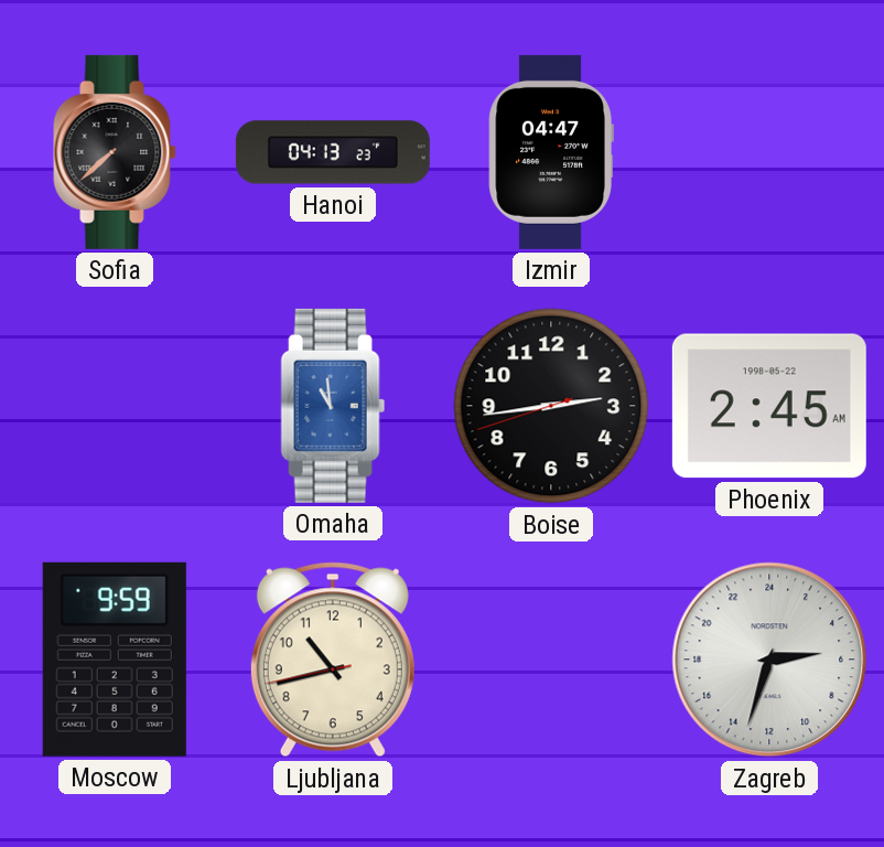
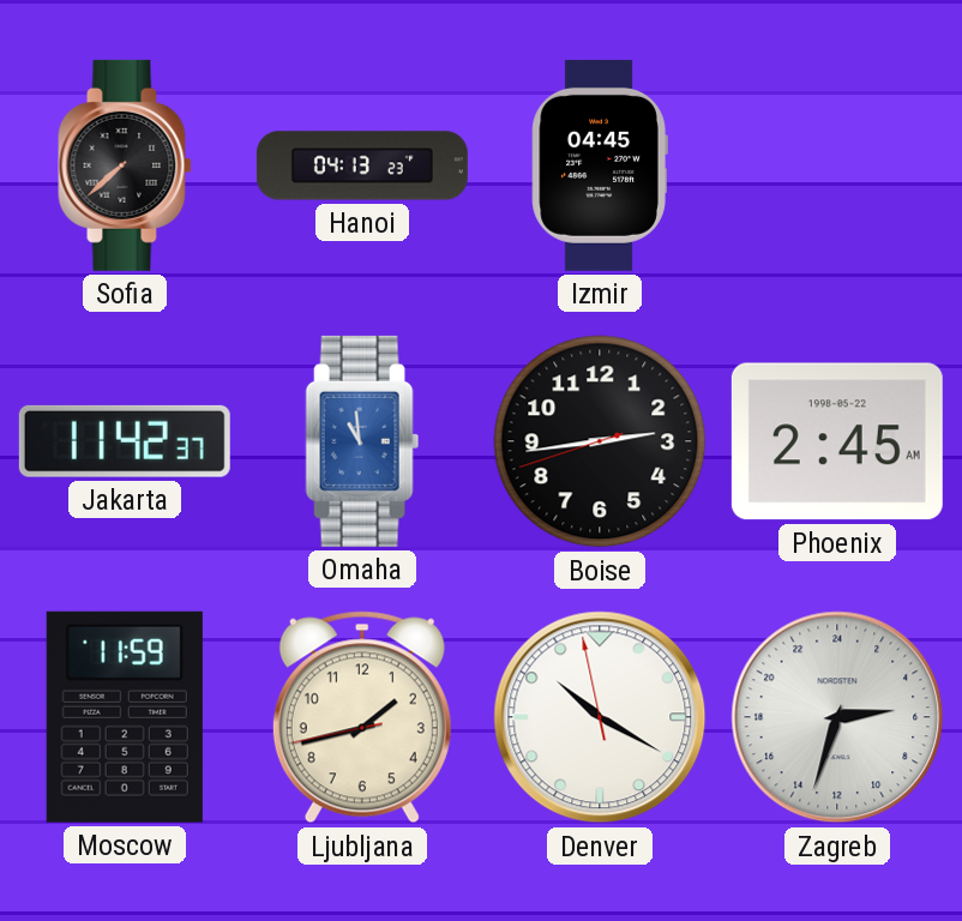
Izmir: 04:47 -> 04:45
Jakarta: none -> 11:42
Moscow: 9:59 -> 11:59
Ljubljana: 10:42 -> 1:42
Denver: none -> 10:19
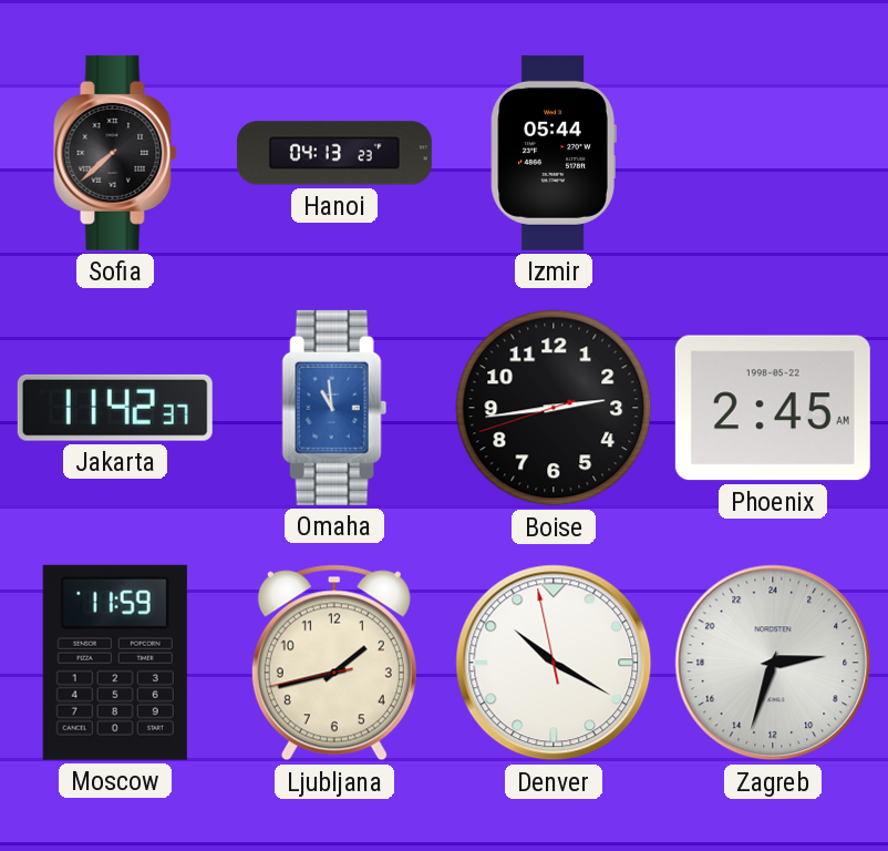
Izmir: 04:45 -> 05:44
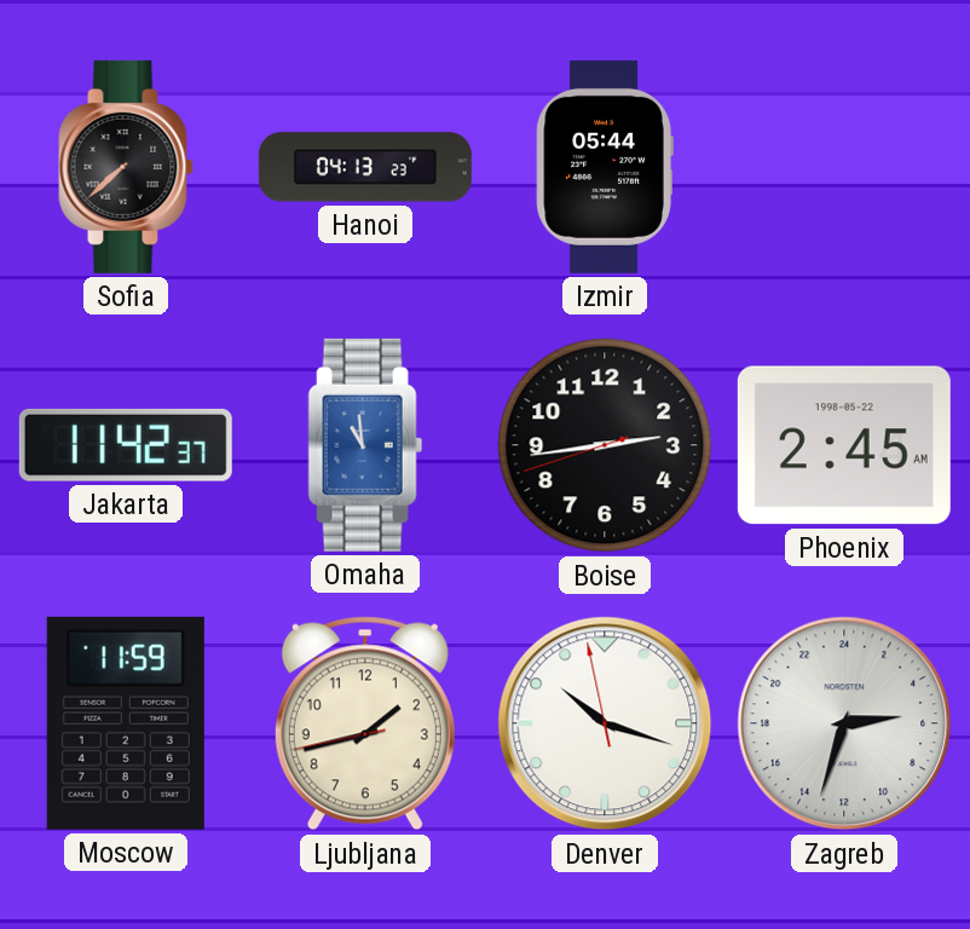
Denver: 10:19 -> 10:17
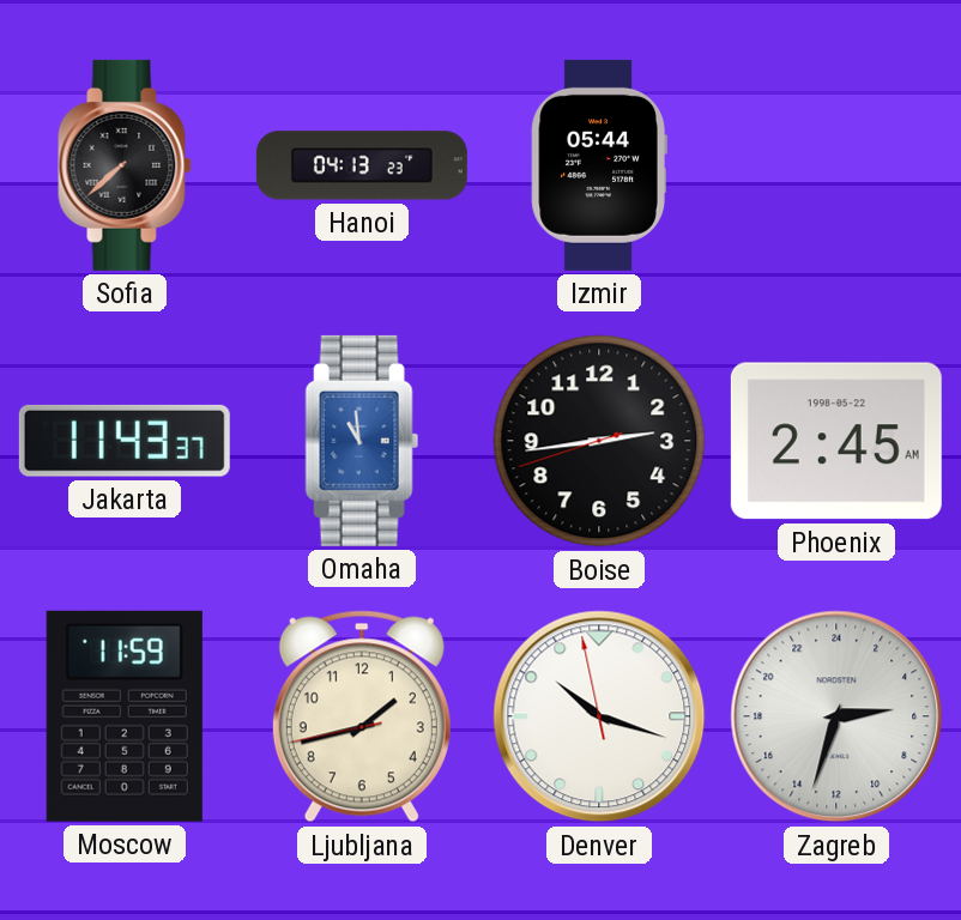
Jakarta: 11:42 -> 11:43
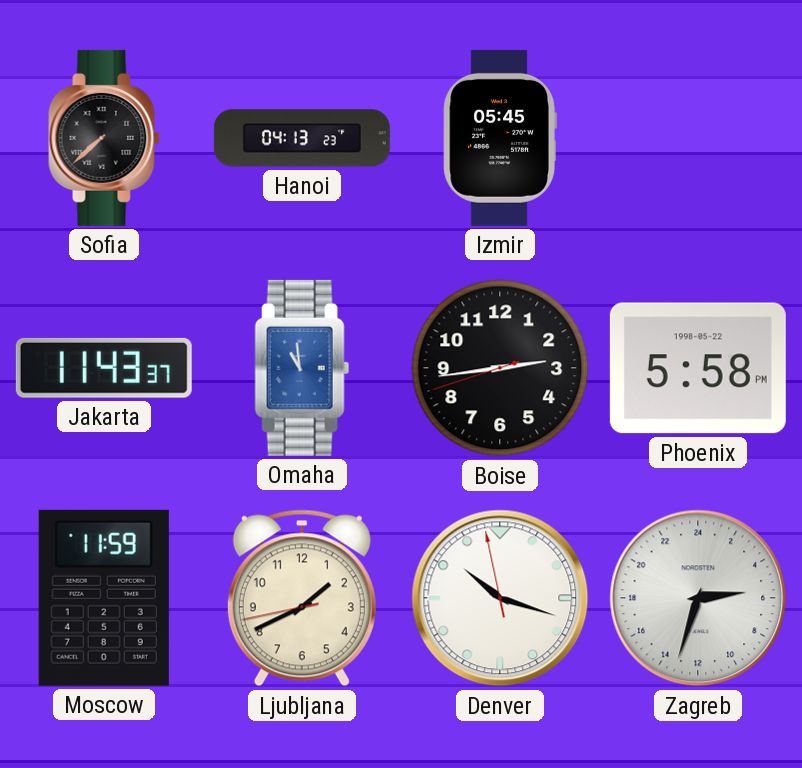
Izmir: 05:44 -> 05:45
Phoenix: 2:45 -> 5:58
Ljubljana: 1:42 -> 1:40
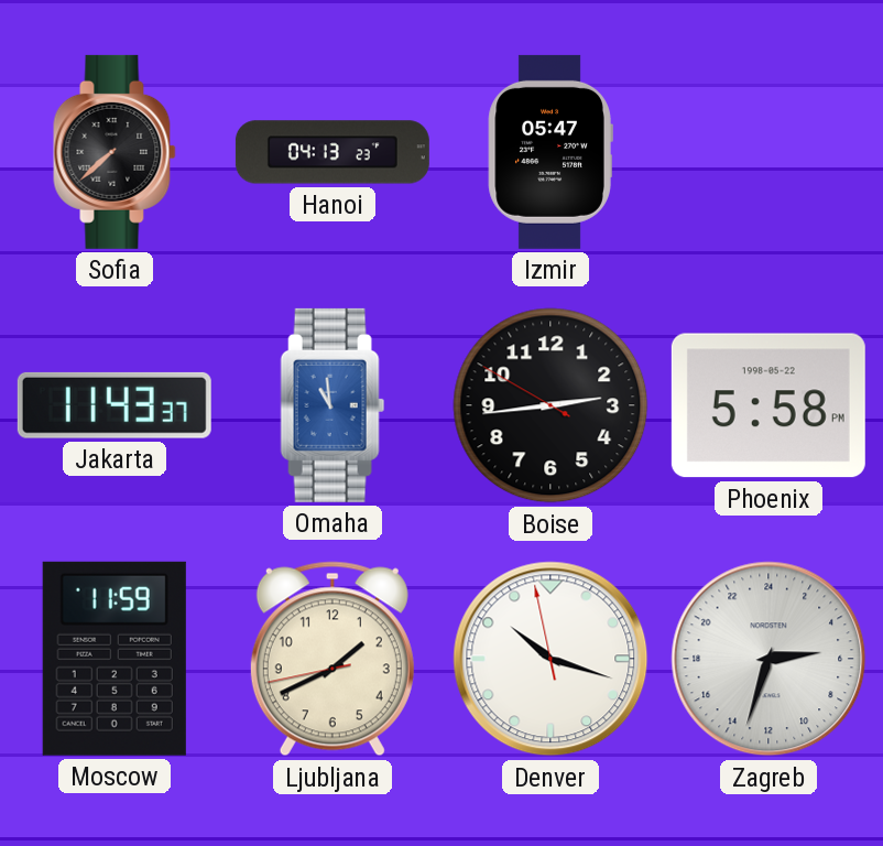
Izmir: 05:45 -> 05:47
Boise: 2:43:42 -> 2:43:50
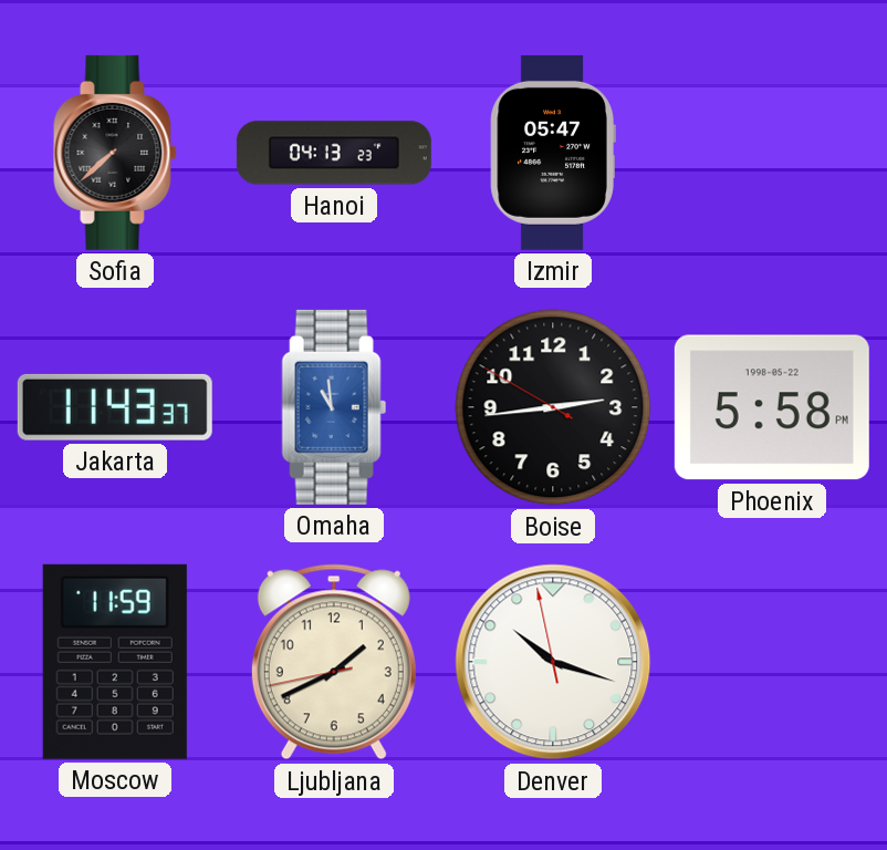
Zagreb: 5:33 -> none
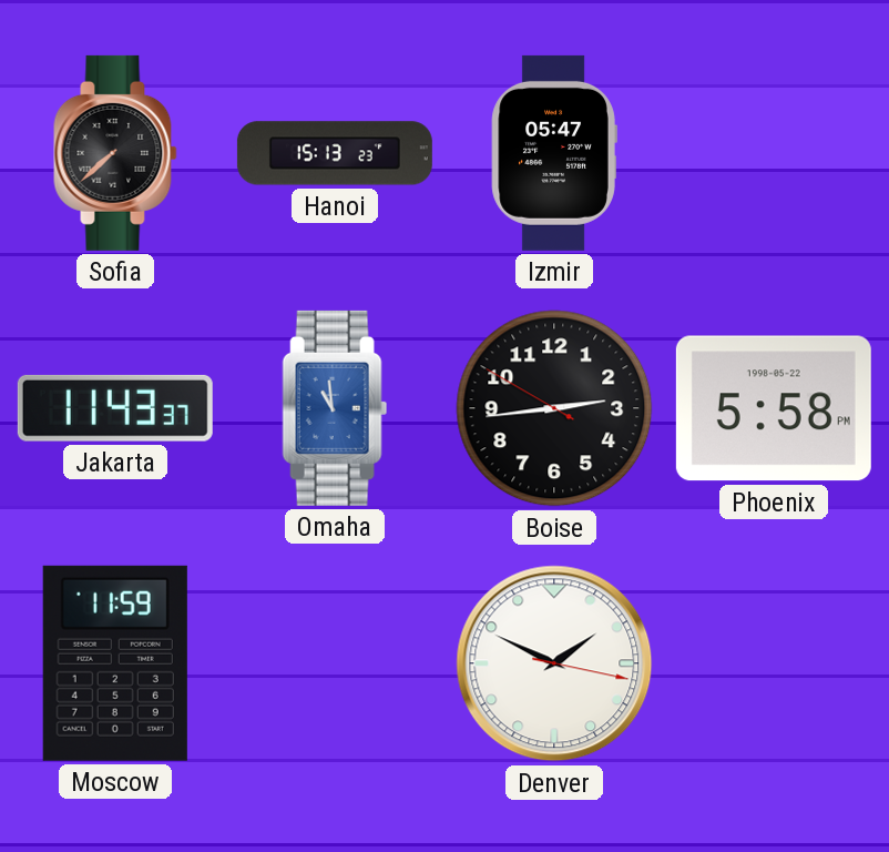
Hanoi: 04:13 -> 15:13
Ljubljana: 1:40 -> none
Denver: 10:17 -> 1:49
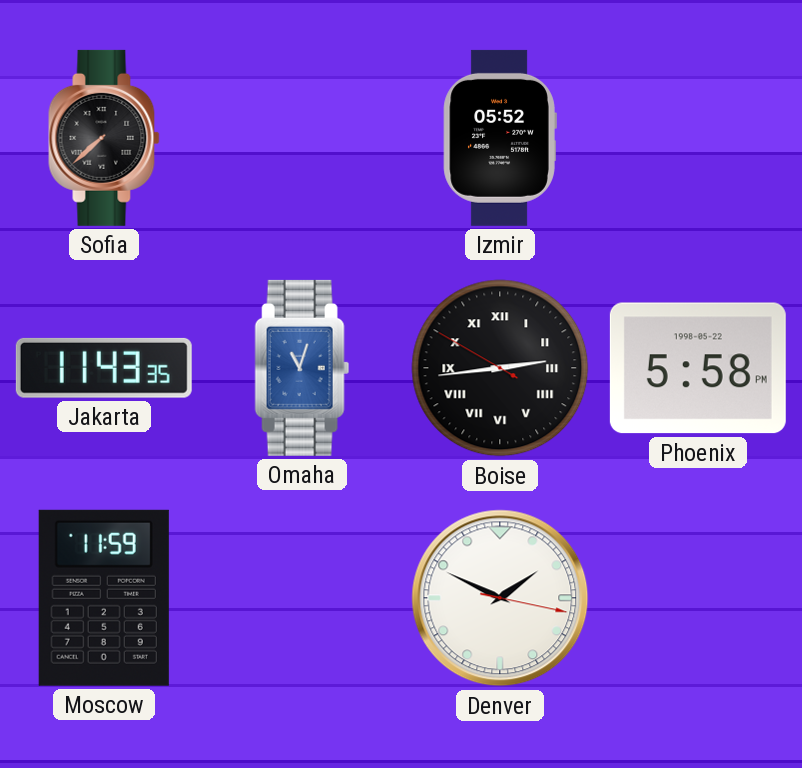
Hanoi: 15:13 -> none
Izmir: 05:47 -> 05:52
Jakarta: 11:43:37 -> 11:43:35
Omaha: 10:59 -> 11:03
Boise numerals: Arabic -> Roman
